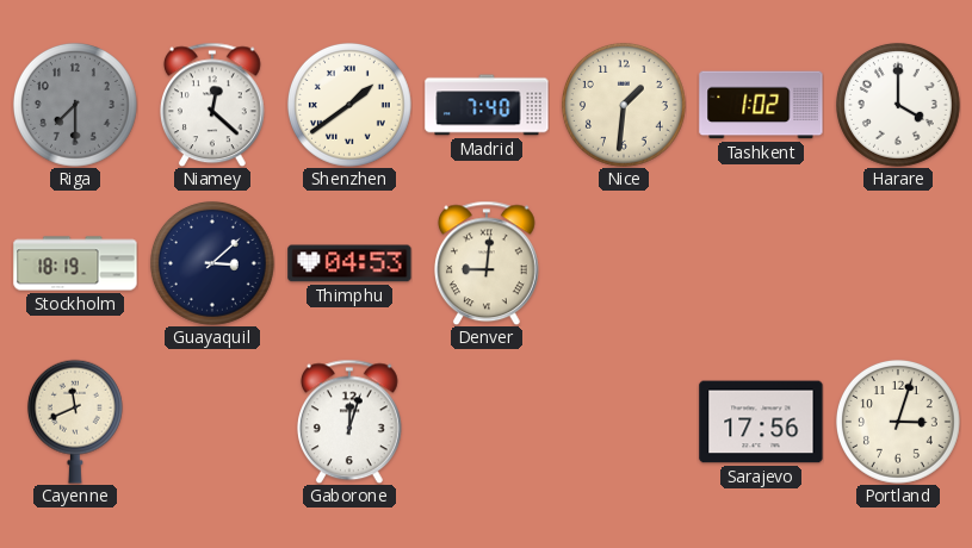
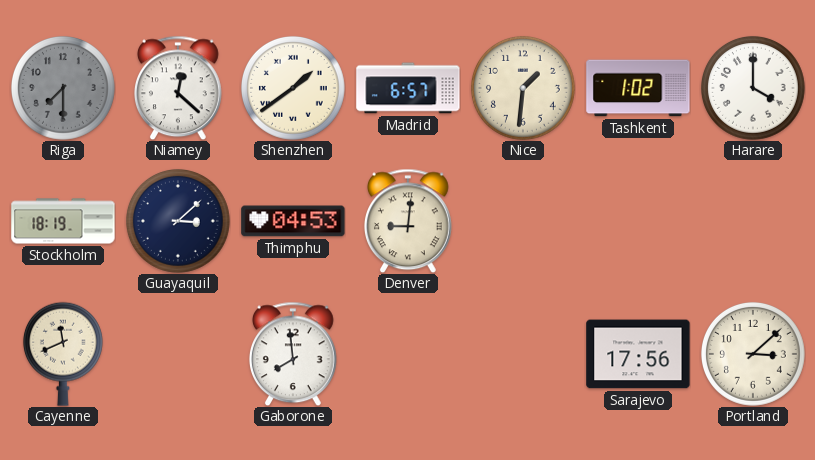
Madrid: 7:40 -> 6:57
Gaborone: 12:03 -> 7:59
Portland: 3:03 -> 3:08
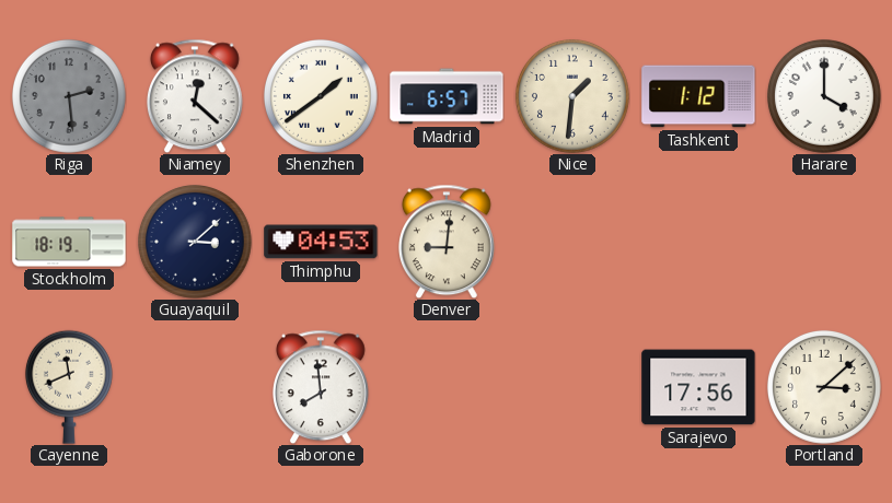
Riga: 7:30 -> 2:29
Tashkent: 1:02 -> 1:12
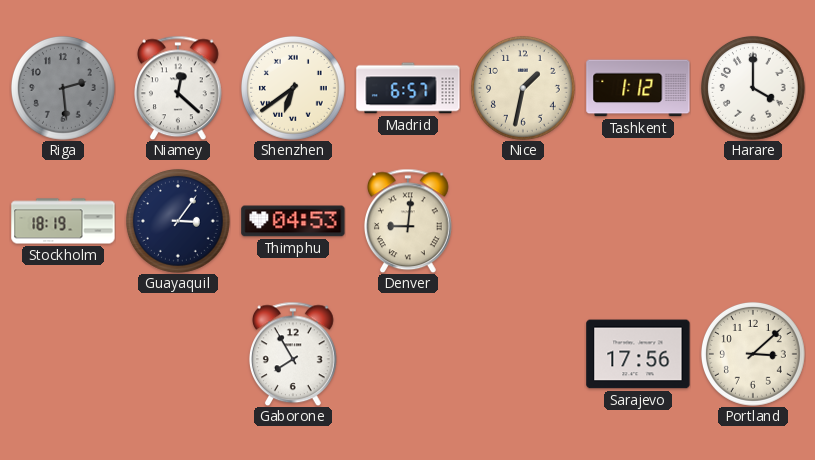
Shenzhen: 1:39 -> 6:39
Nice: 1:31 -> 1:32
Guayaquil: 3:08 -> 3:06
Cayenne: 11:41 -> none
Gaborone: 7:59 -> 7:55
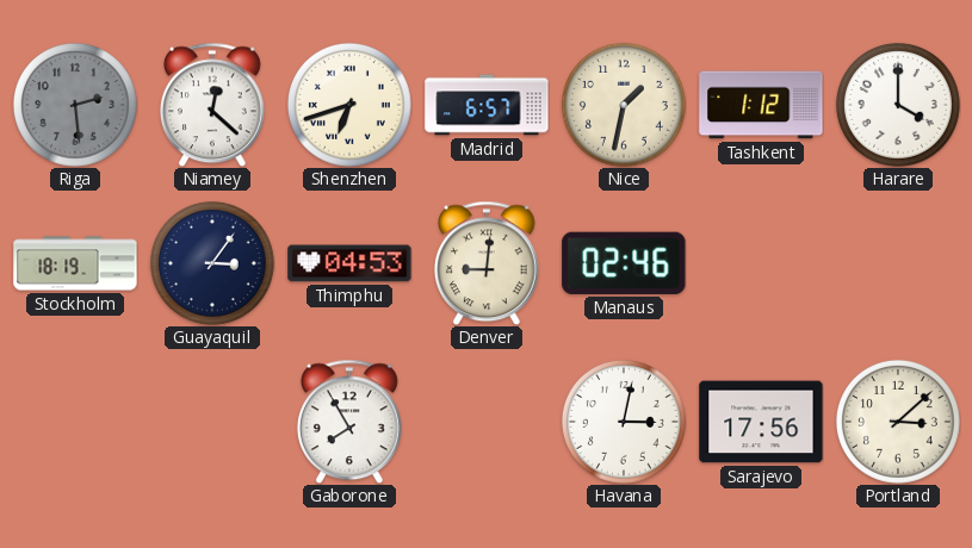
Shenzhen: 6:39 -> 6:42
Manaus: none -> 02:46
Havana: none -> 3:02
